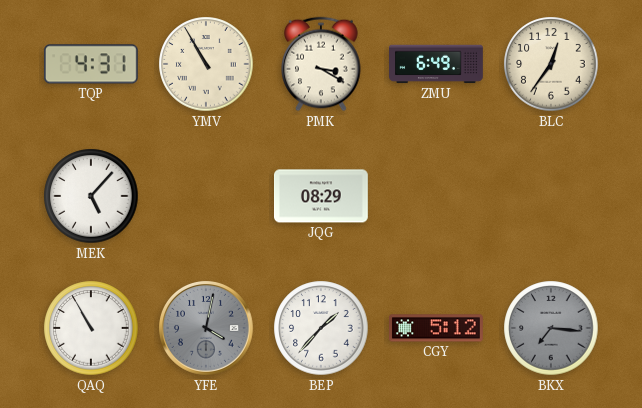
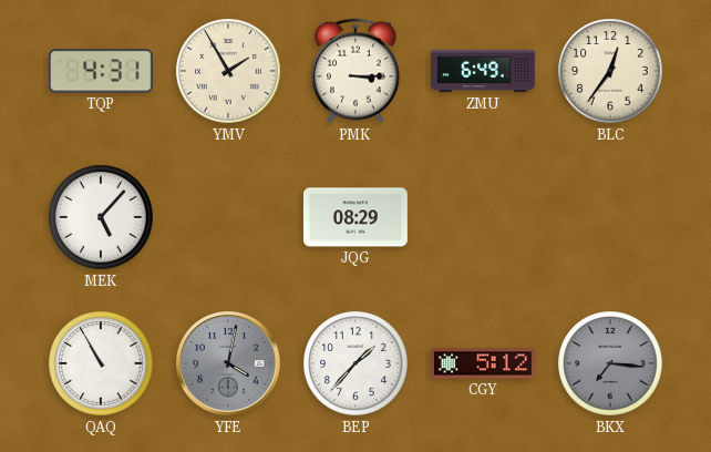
YMV: 10:55 -> 1:55
PMK: 3:20 -> 3:15
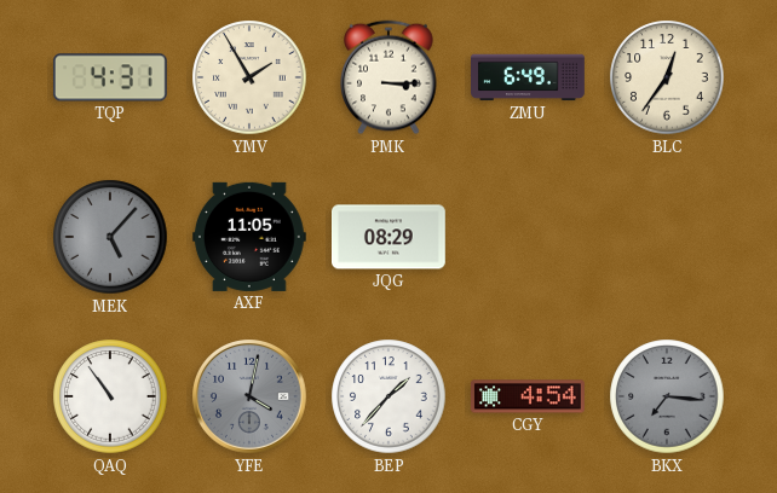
MEK dial: white -> grey
AXF: none -> 11:05
QAQ: 10:55 -> 10:54
CGY: 5:12 -> 4:54
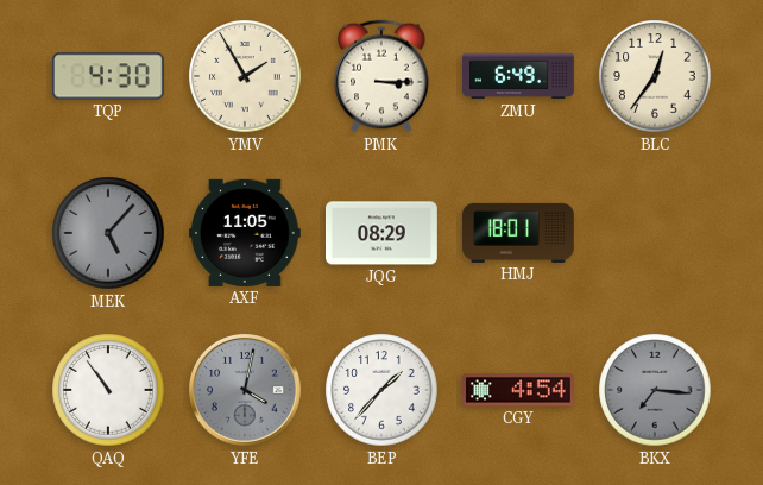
TQP: 4:31 -> 4:30
HMJ: none -> 18:01
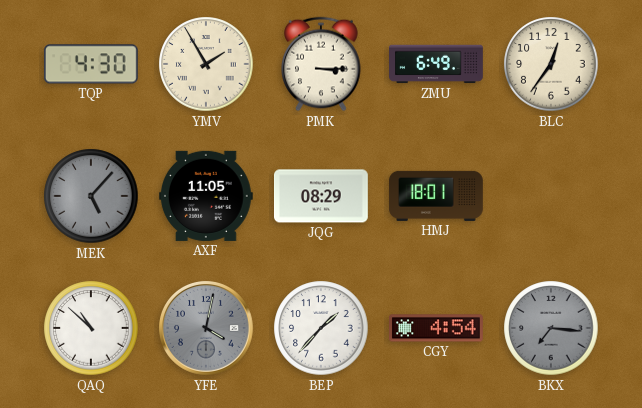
QAQ: 10:54 -> 10:52
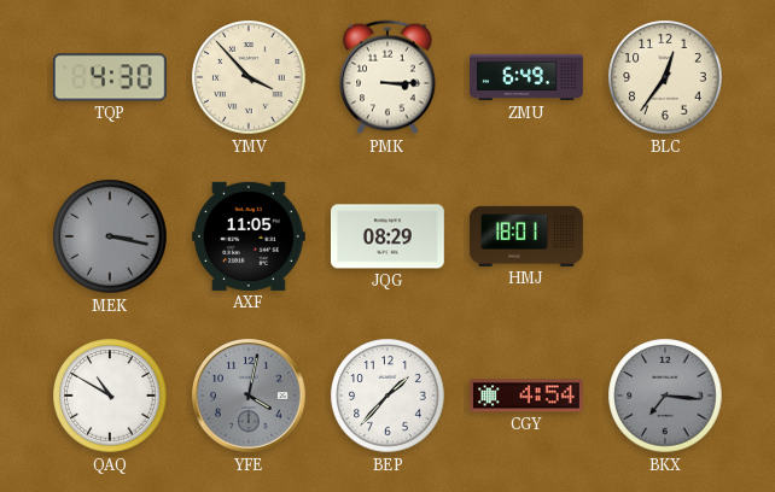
YMV: 1:55 -> 3:53
MEK: 5:07 -> 3:17
QAQ: 10:52 -> 10:50
